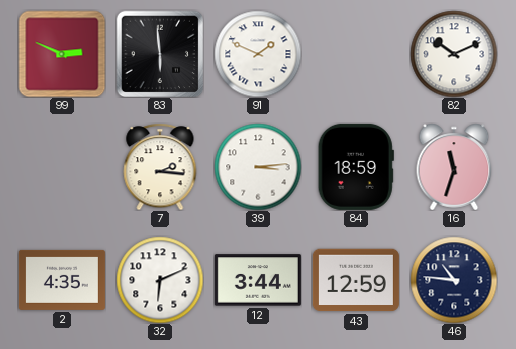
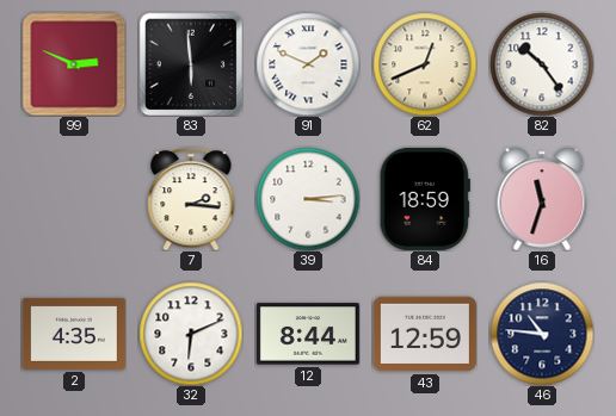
62: none -> 12:41
82: 10:11 -> 10:24
12: 3:44 -> 8:44
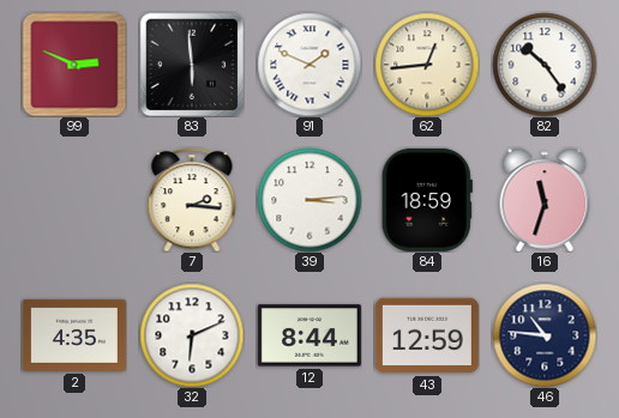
62: 12:41 -> 12:44
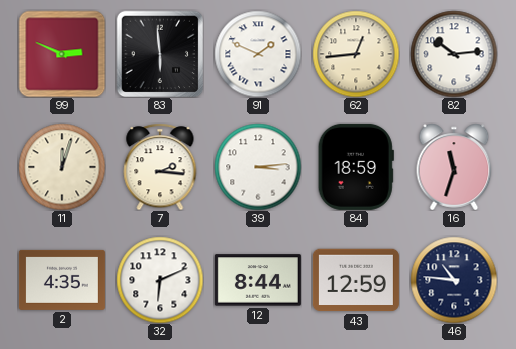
82: 10:24 -> 10:14
11: none -> 12:03
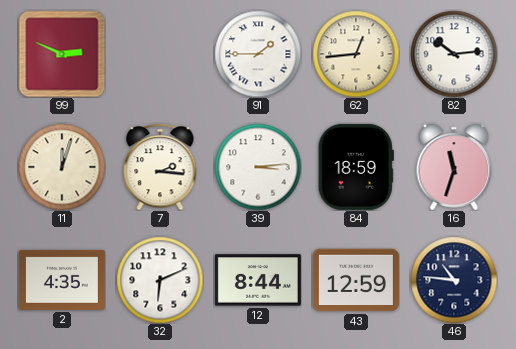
83: 5:59 -> none
91: 1:49 -> 1:45
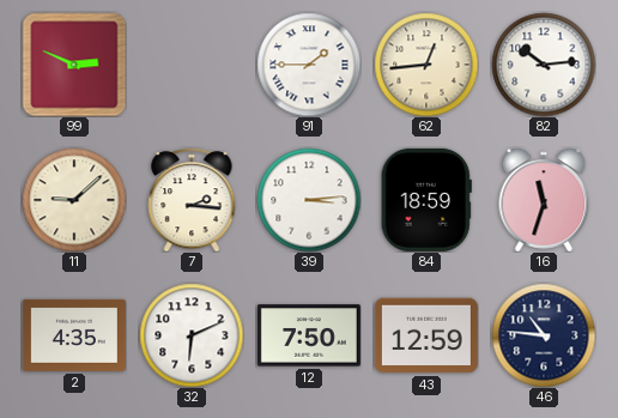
11: 12:03 -> 9:08
12: 8:44 -> 7:50
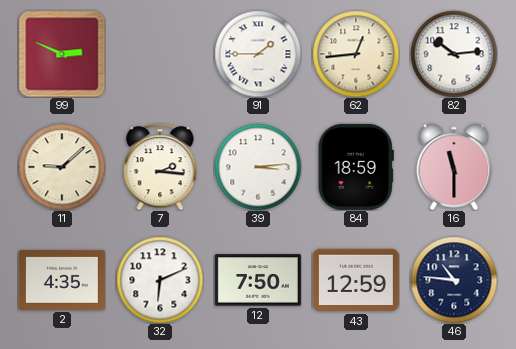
16: 11:33 -> 11:30
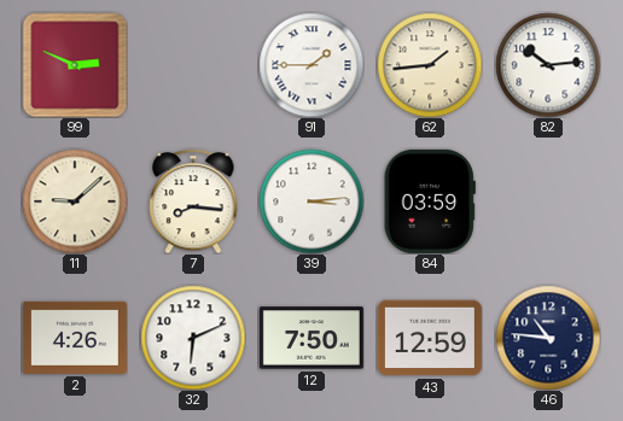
62: 12:44 -> 1:44
7: 2:16 -> 8:16
84: 18:59 -> 03:59
16: 11:30 -> none
2: 4:35 -> 4:26
